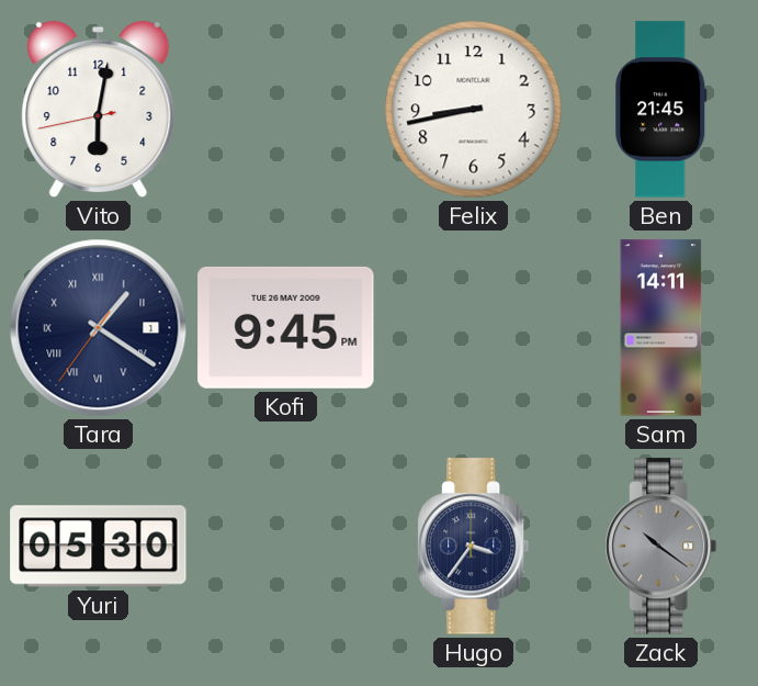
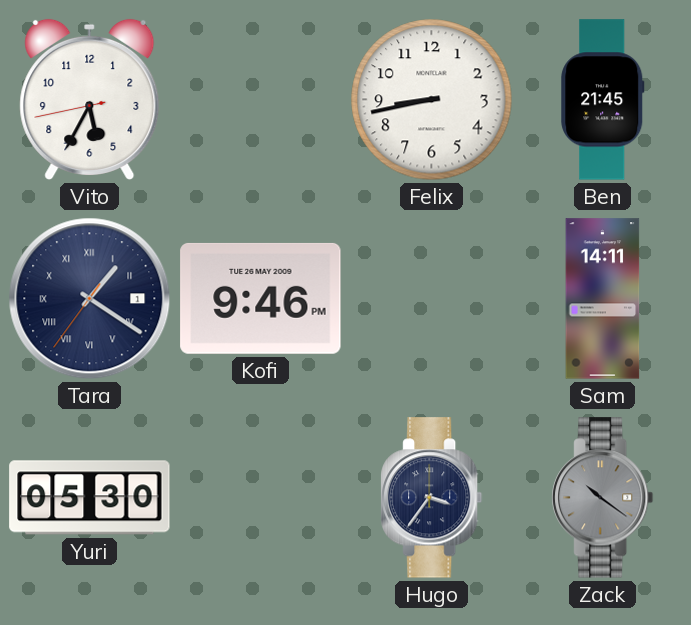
Vito: 6:01 -> 5:34
Kofi: 9:45 -> 9:46
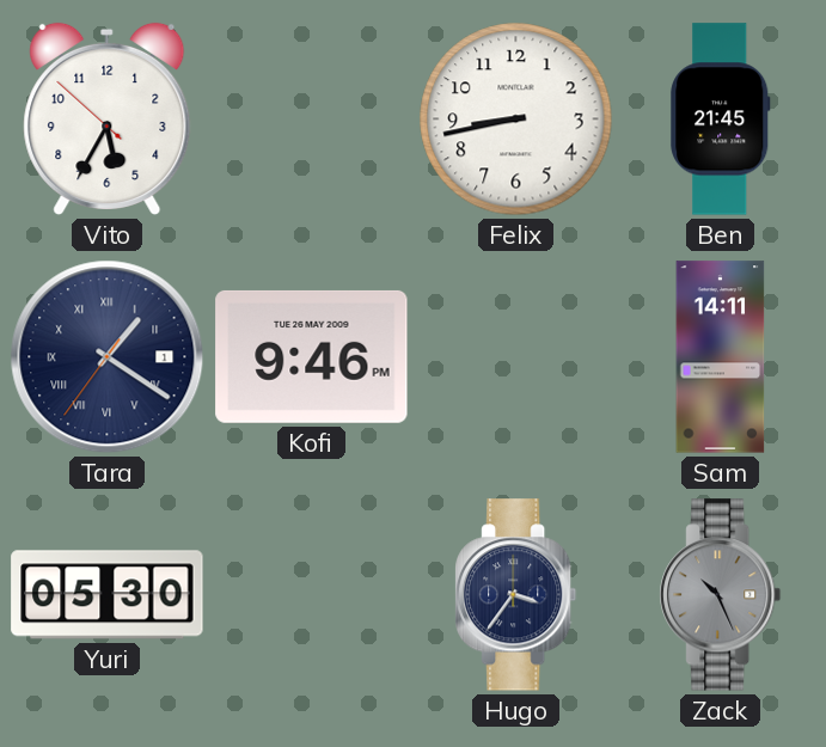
Vito: 5:34:43 -> 5:34:52
Zack: 10:21 -> 10:26
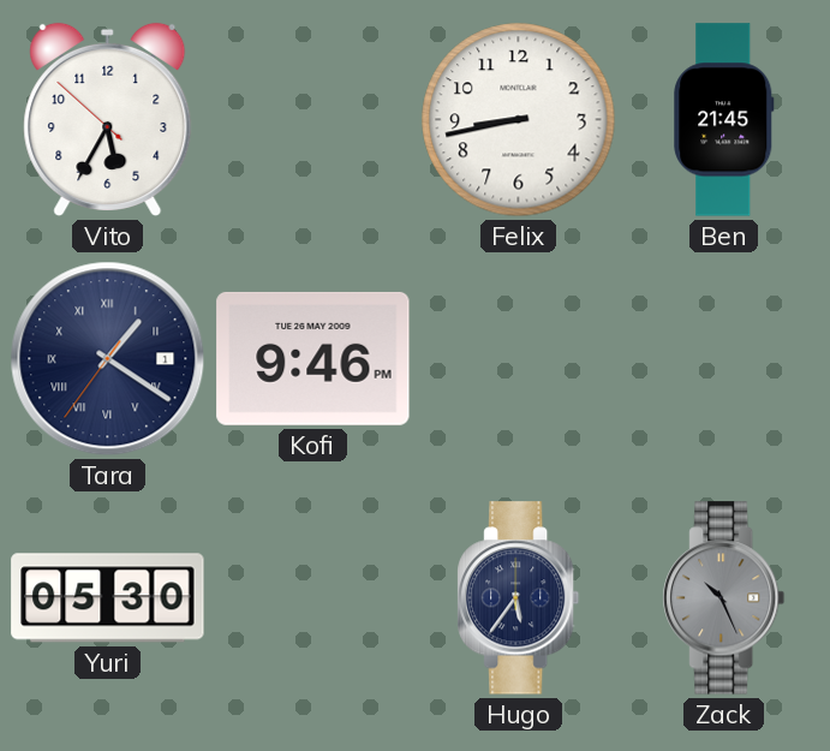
Sam: 14:11 -> none
Hugo: 3:36 -> 5:36
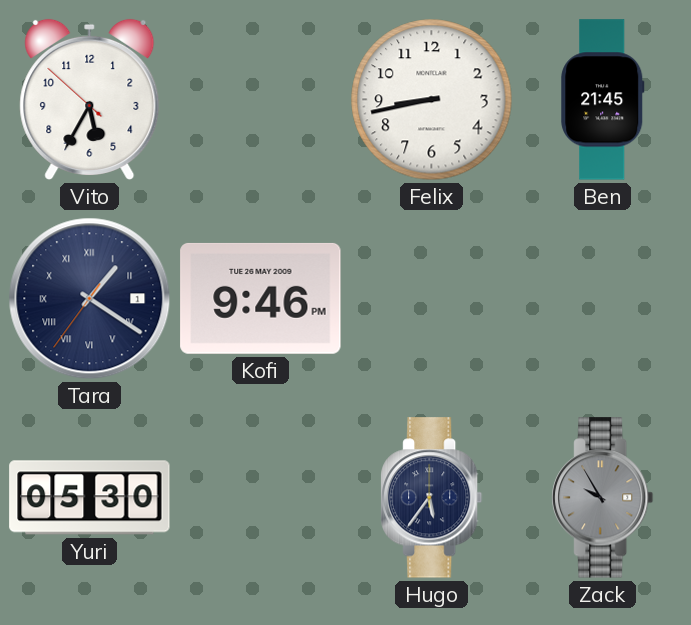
Zack: 10:26 -> 9:55
